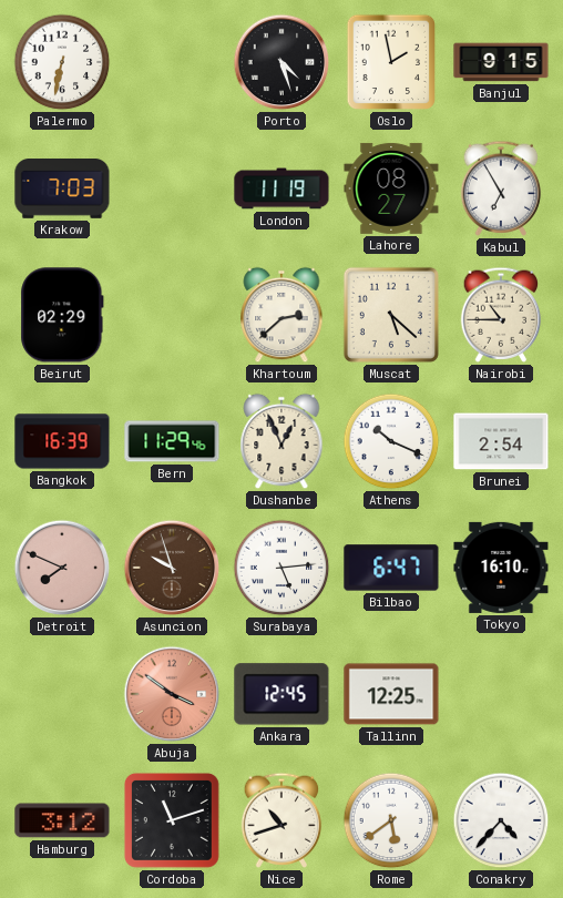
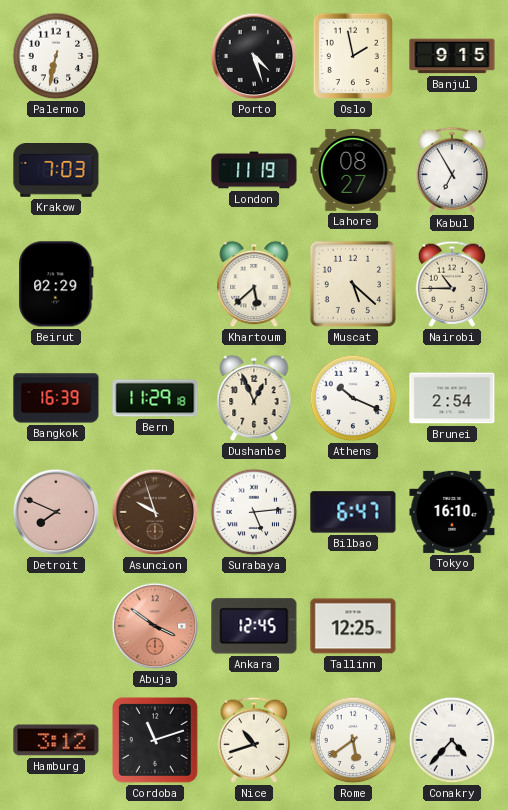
Khartoum: 2:38 -> 5:38
Bern: 11:29:46 -> 11:29:18
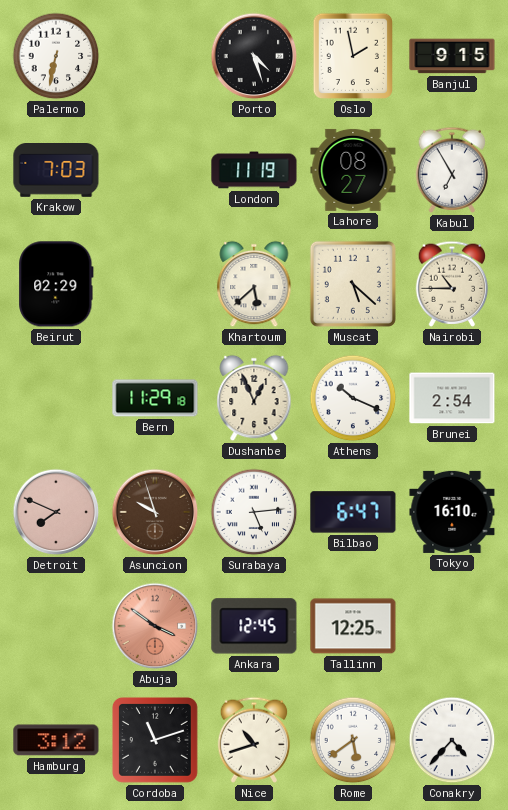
Bangkok: 16:39 -> none
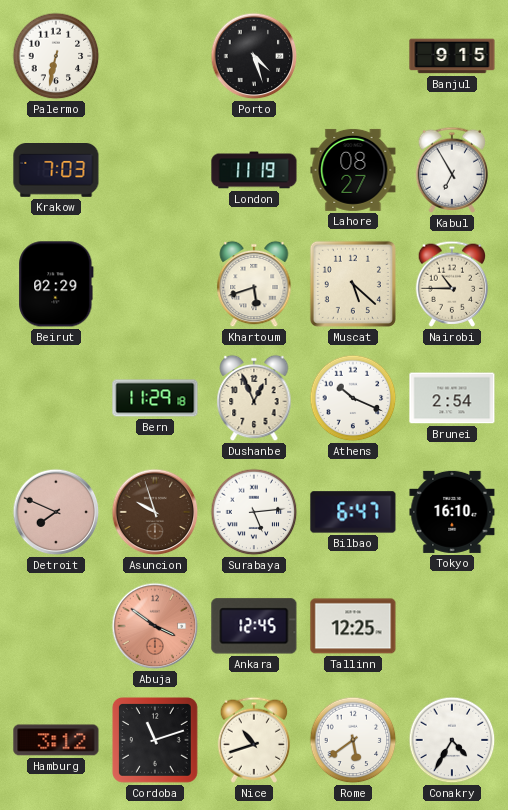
Oslo: 1:58 -> none
Khartoum: 5:38 -> 5:42
Conakry: 4:37 -> 4:35
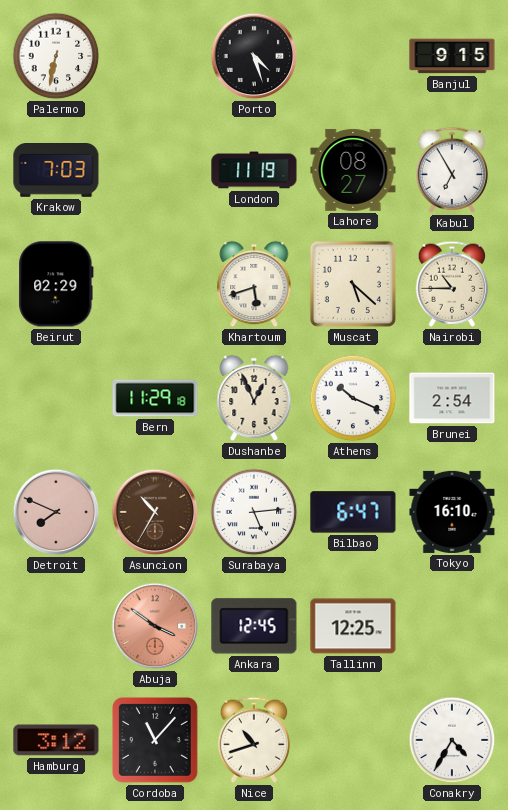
Asuncion: 9:57 -> 10:35
Cordoba: 11:12 -> 11:07
Rome: 5:39 -> none
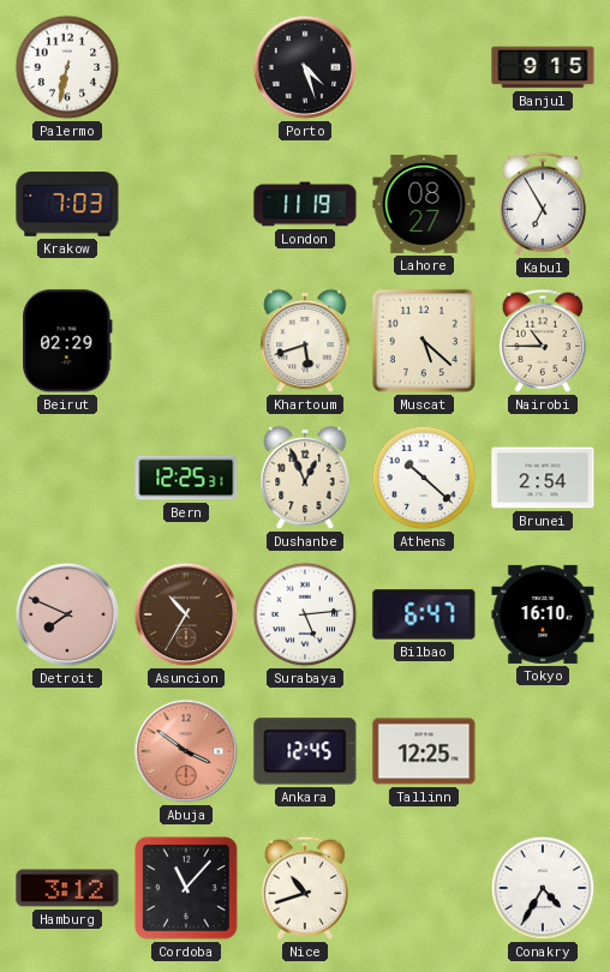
Bern: 11:29 -> 12:25
Athens: 10:19 -> 10:22
